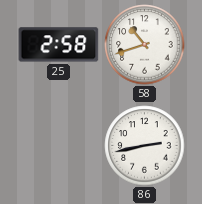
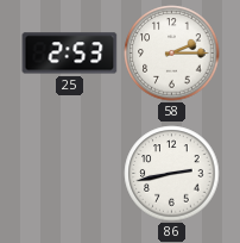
25: 2:58 -> 2:53
58: 10:42 -> 2:15
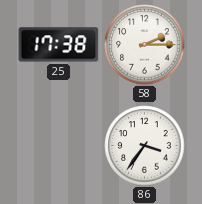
25: 2:53 -> 17:38
86: 2:43 -> 3:36
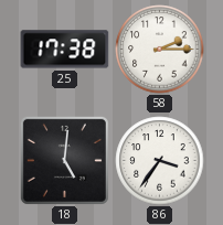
18: none -> 5:01
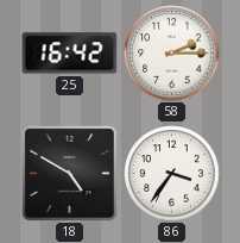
25: 17:38 -> 16:42
18: 5:01 -> 4:50
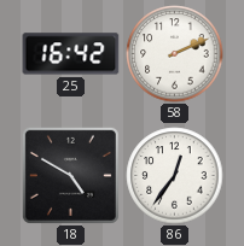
58: 2:15 -> 2:11
86: 3:36 -> 12:36
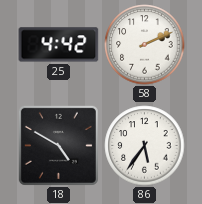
25: 16:42 -> 4:42
86: 12:36 -> 5:36
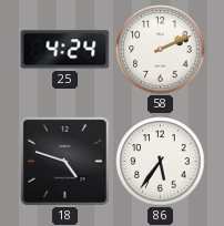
25: 4:42 -> 4:24
18: 4:50 -> 4:48
